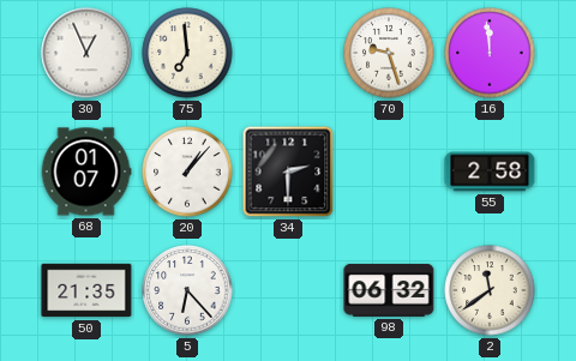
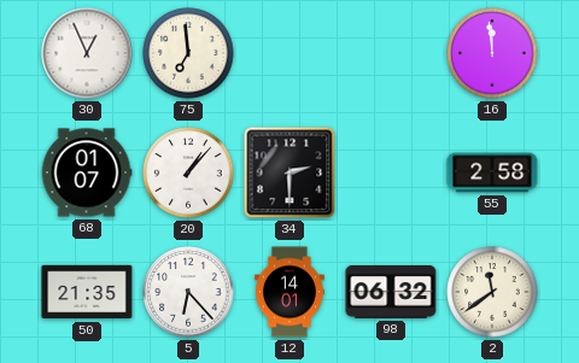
70: 9:27 -> none
12: none -> 14:01
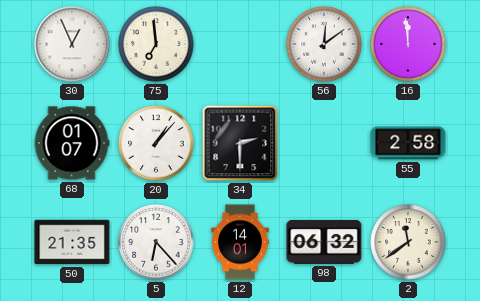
56: none -> 12:09
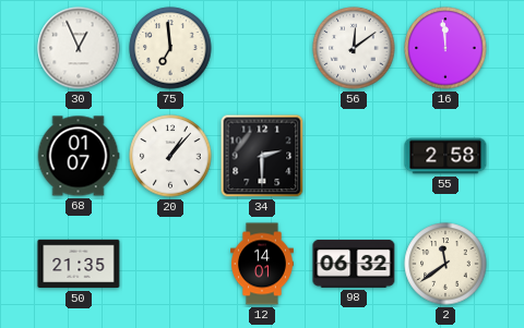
5: 6:23 -> none
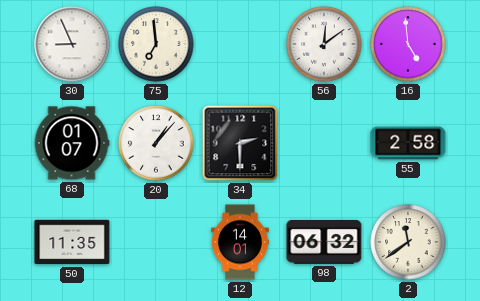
30: 12:56 -> 8:56
16: 11:59 -> 4:59
50: 21:35 -> 11:35
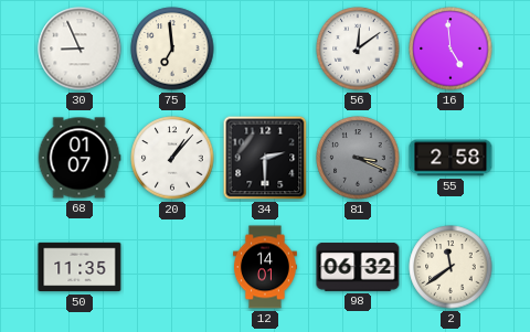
81: none -> 3:19
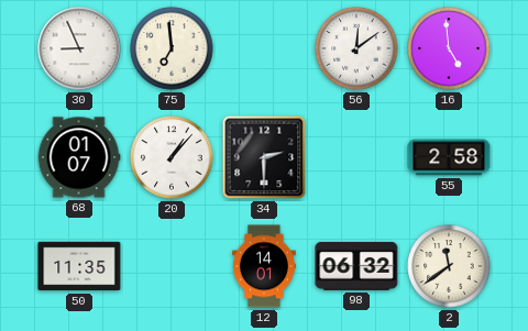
81: 3:19 -> none
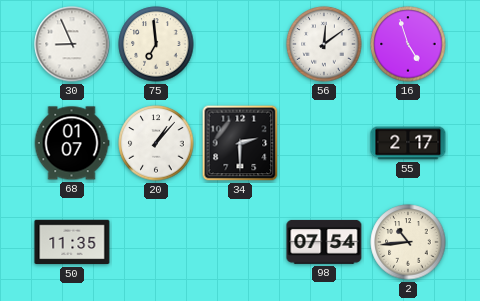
16: 4:59 -> 4:57
55: 2:58 -> 2:17
12: 14:01 -> none
98: 06:32 -> 07:54
2: 11:39 -> 10:44
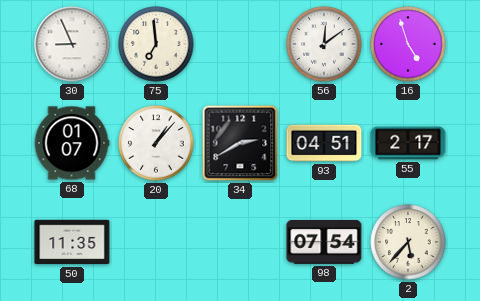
34: 2:30 -> 2:40
93: none -> 04:51
2: 10:44 -> 5:37
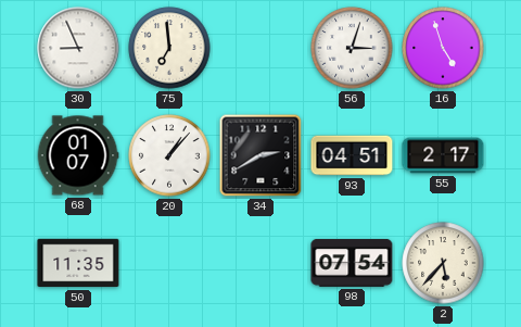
56: 12:09 -> 3:03
